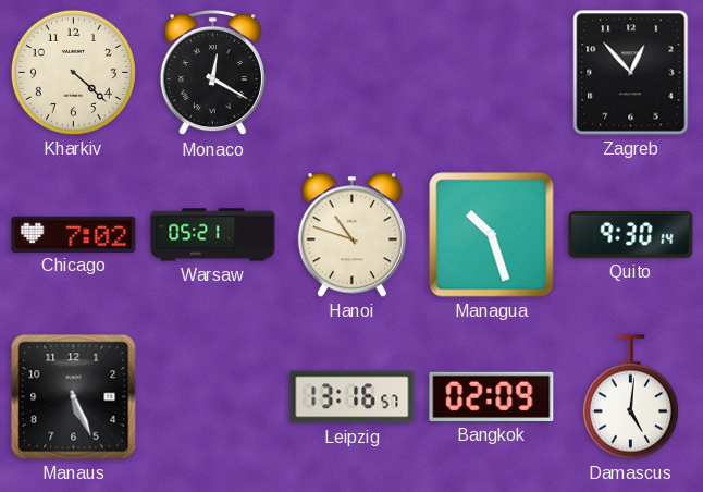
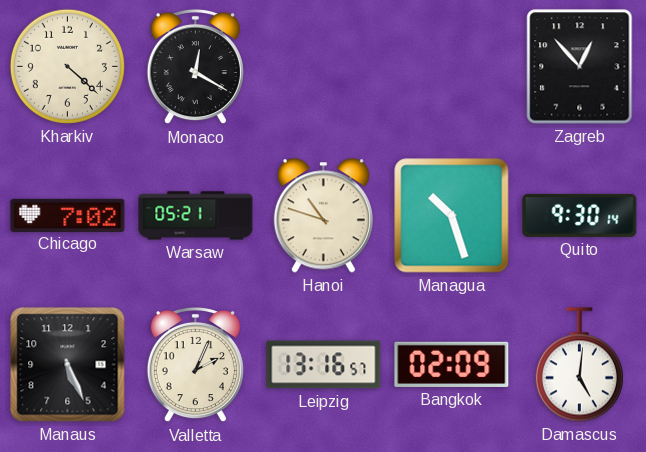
Valletta: none -> 2:04
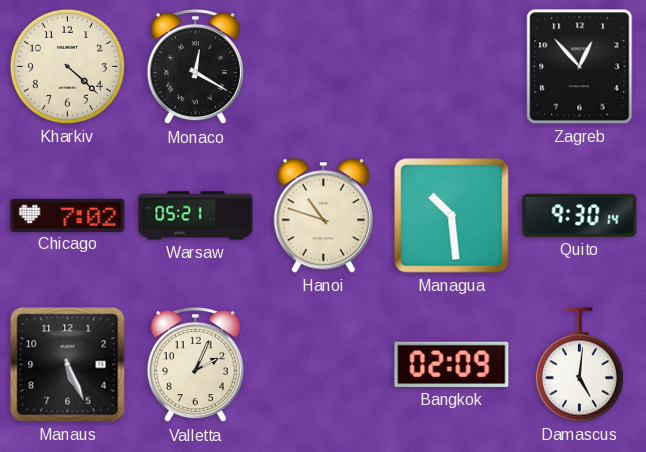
Managua: 10:27 -> 10:29
Leipzig: 13:16 -> none
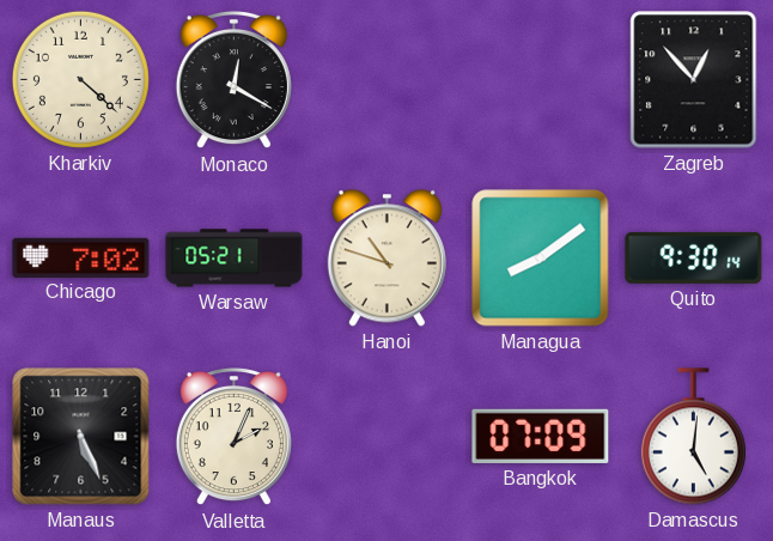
Managua: 10:29 -> 8:09
Bangkok: 02:09 -> 07:09
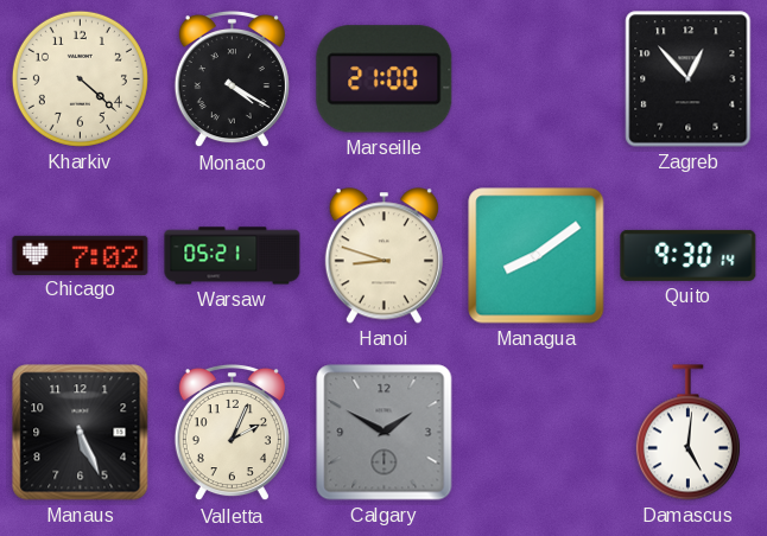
Monaco: 12:20 -> 4:20
Marseille: none -> 21:00
Hanoi: 10:48 -> 8:48
Calgary: none -> 1:50
Bangkok: 07:09 -> none
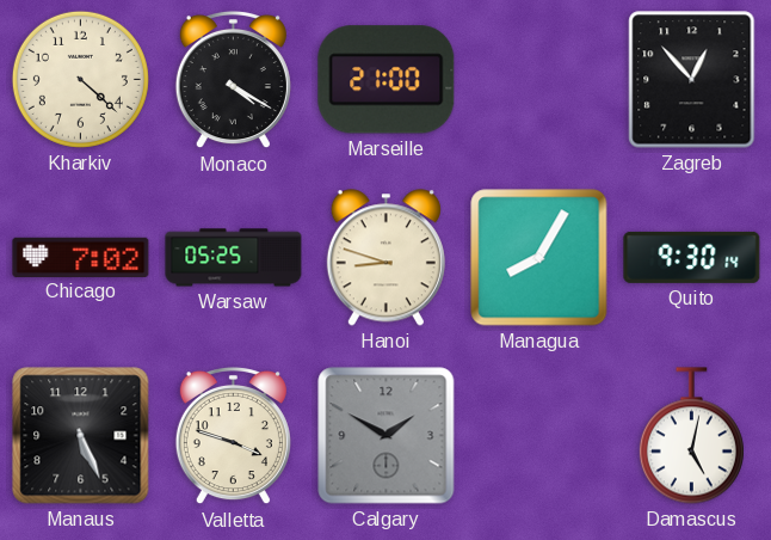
Warsaw: 05:21 -> 05:25
Managua: 8:09 -> 8:05
Valletta: 2:04 -> 3:48
Damascus: 5:01 -> 5:02
